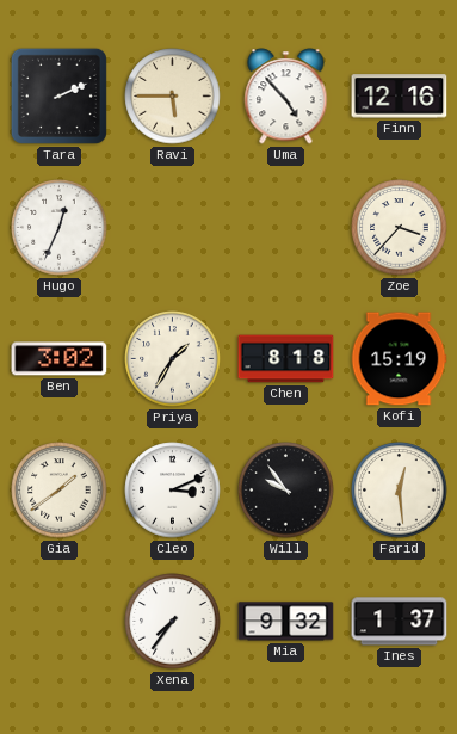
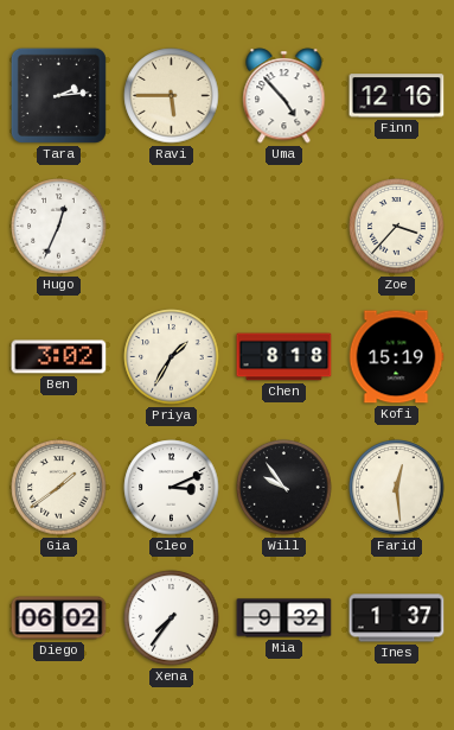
Tara: 2:11 -> 2:14
Diego: none -> 06:02
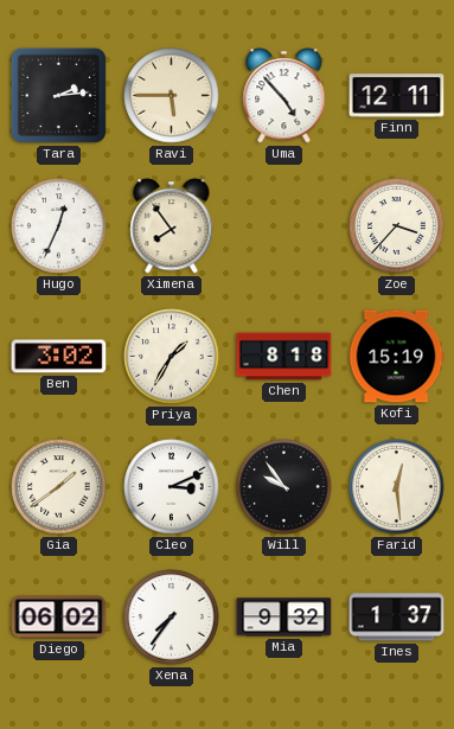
Finn: 12:16 -> 12:11
Ximena: none -> 7:54
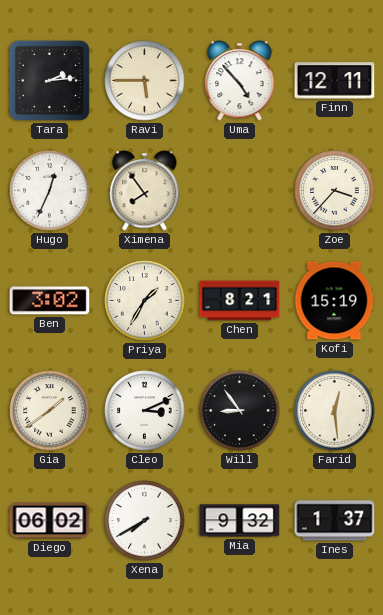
Chen: 8:18 -> 8:21
Will: 9:54 -> 8:54
Xena: 7:36 -> 7:40
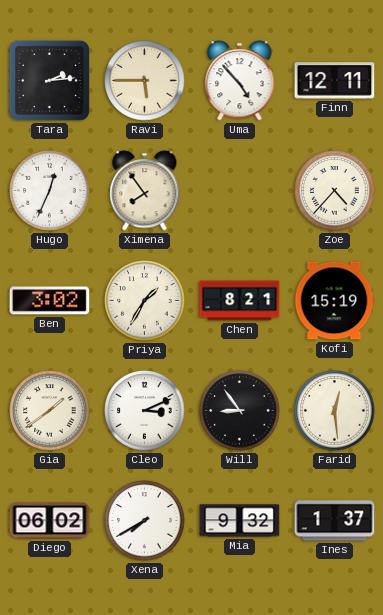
Zoe: 3:37 -> 4:37
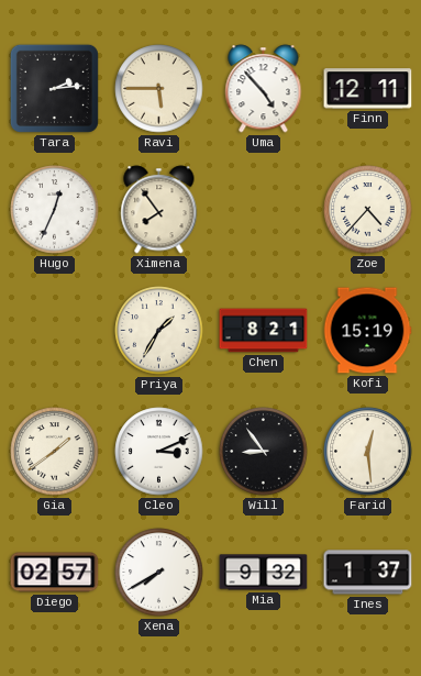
Ben: 3:02 -> none
Diego: 06:02 -> 02:57
